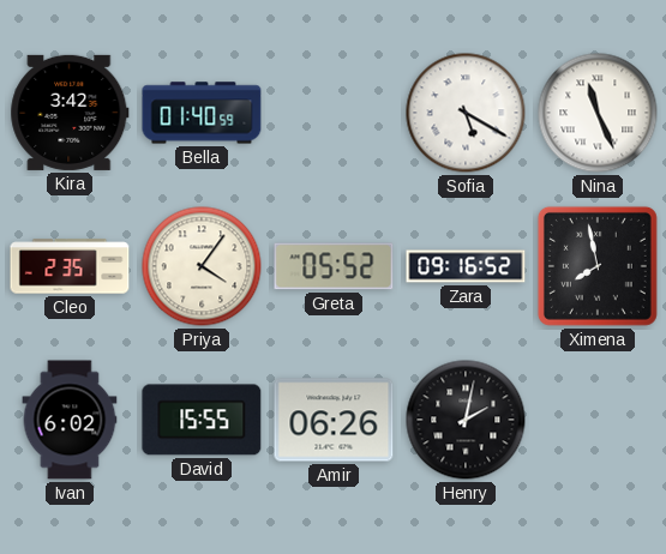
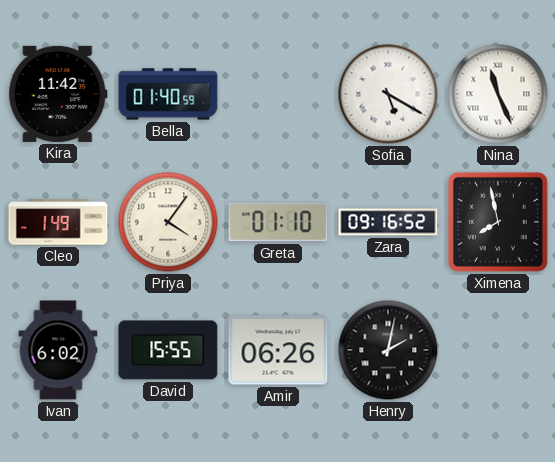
Kira: 3:42 -> 11:42
Cleo: 2:35 -> 1:49
Greta: 05:52 -> 01:10
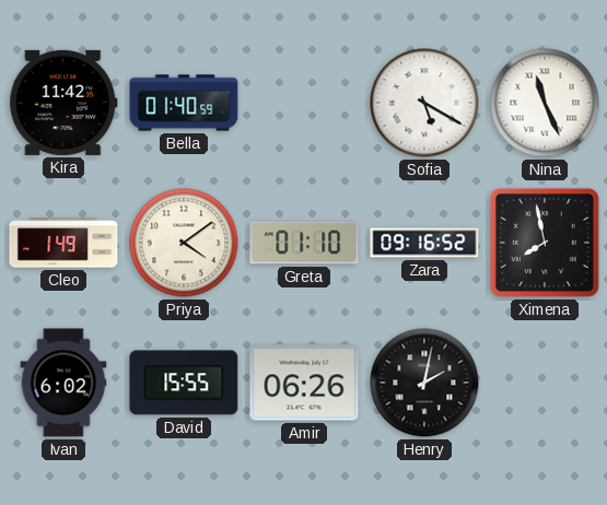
Priya: 4:06 -> 4:09
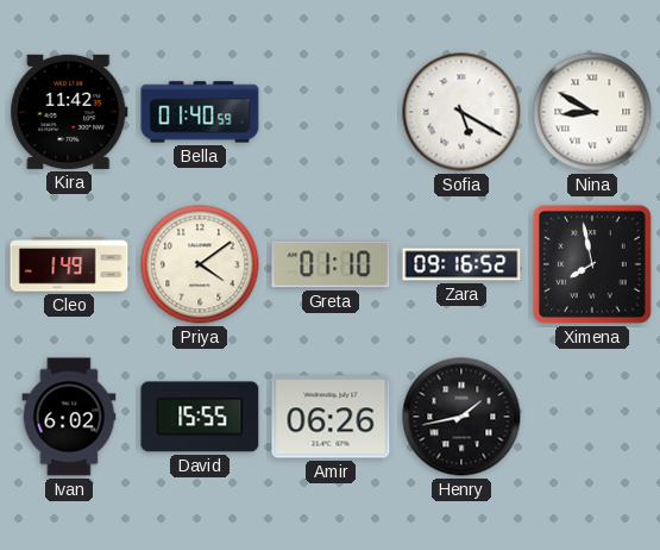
Nina: 11:26 -> 8:50
Henry: 2:02 -> 1:43
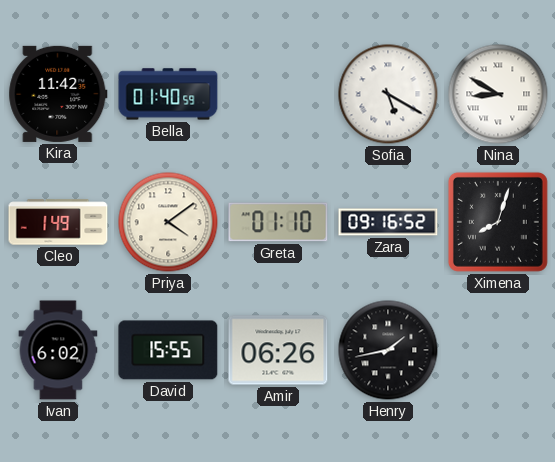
Ximena: 7:58 -> 8:03
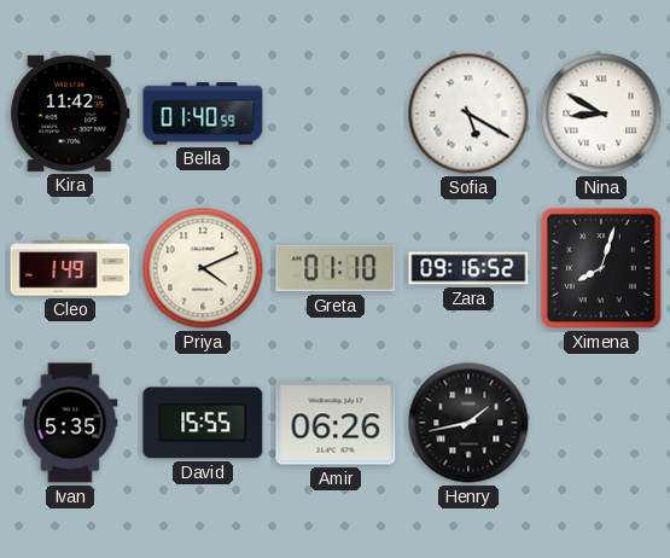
Priya: 4:09 -> 4:11
Ivan: 6:02 -> 5:35
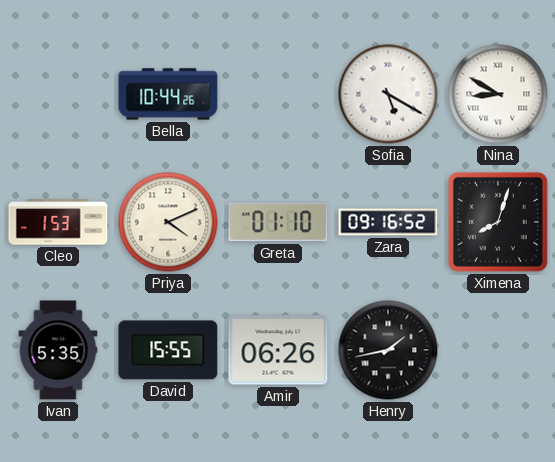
Kira: 11:42 -> none
Bella: 01:40 -> 10:44
Cleo: 1:49 -> 1:53
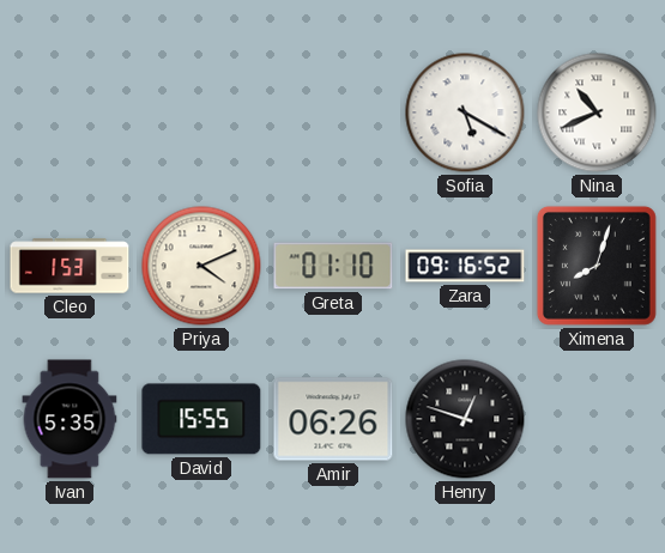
Bella: 10:44 -> none
Nina: 8:50 -> 10:41
Henry: 1:43 -> 12:48
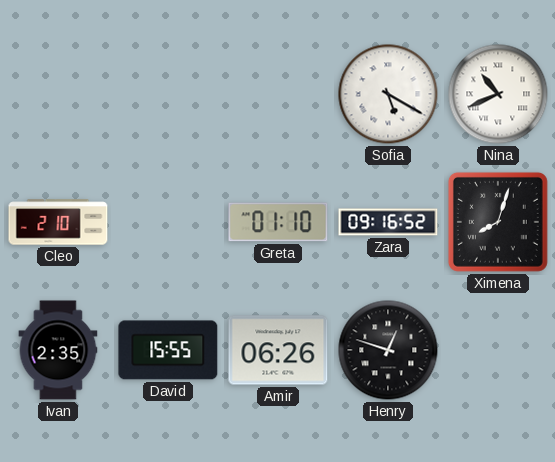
Cleo: 1:53 -> 2:10
Priya: 4:11 -> none
Ivan: 5:35 -> 2:35
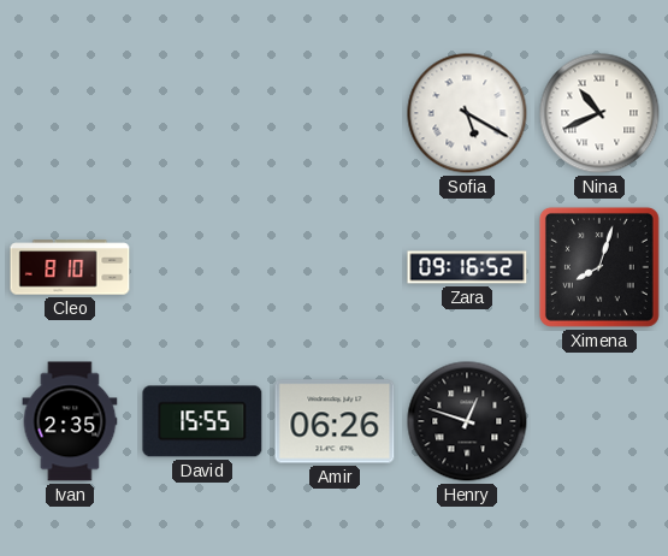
Cleo: 2:10 -> 8:10
Greta: 01:10 -> none
